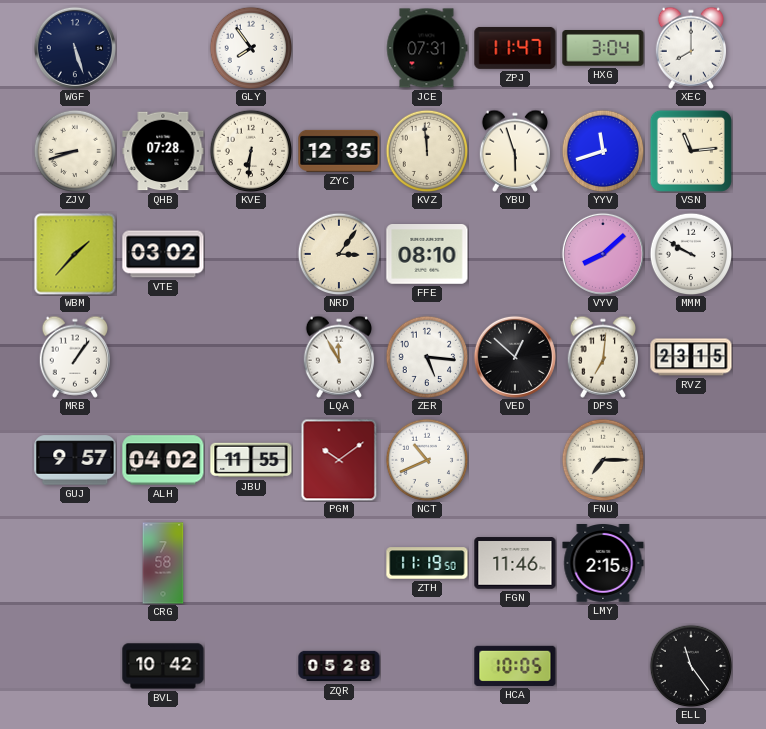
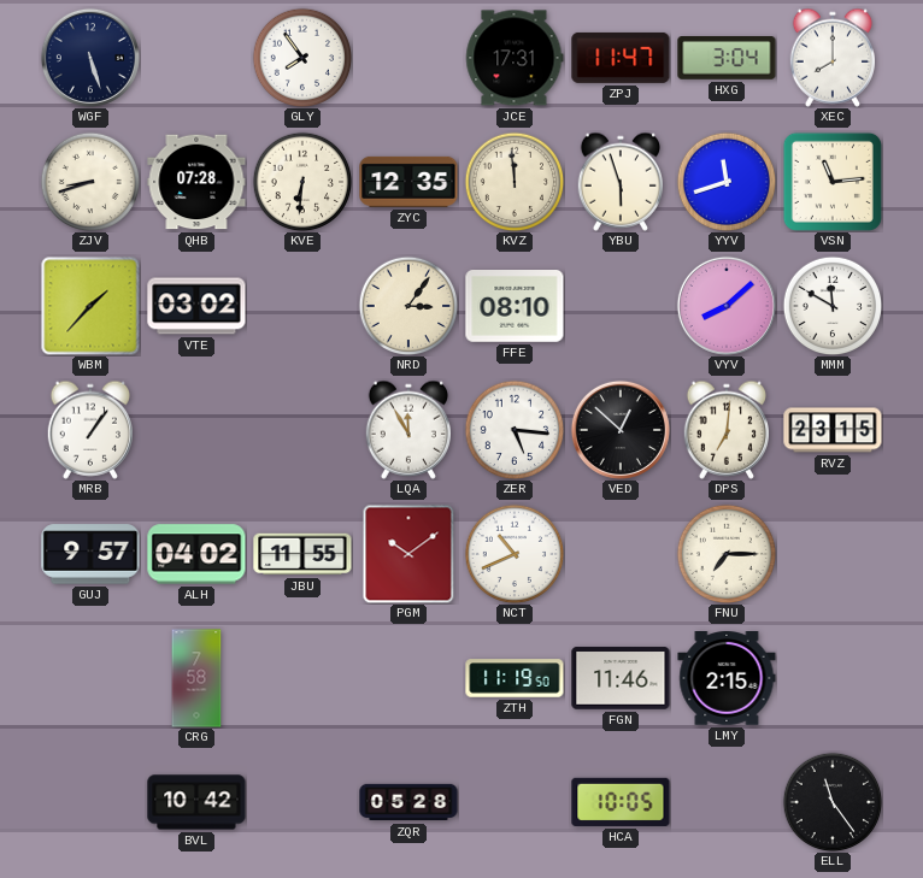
JCE: 07:31 -> 17:31
MMM: 9:50 -> 11:50
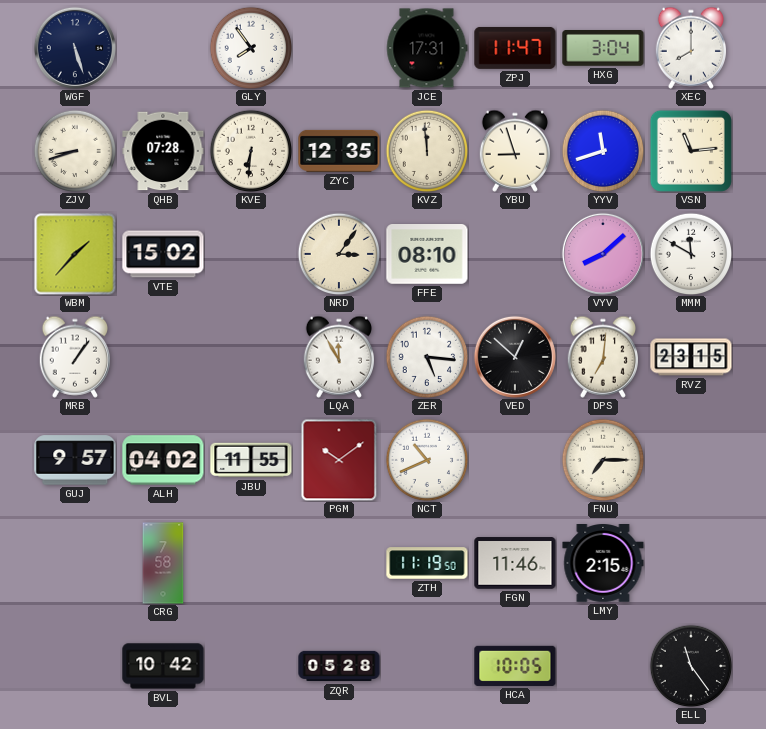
YBU: 5:57 -> 8:57
VTE: 03:02 -> 15:02
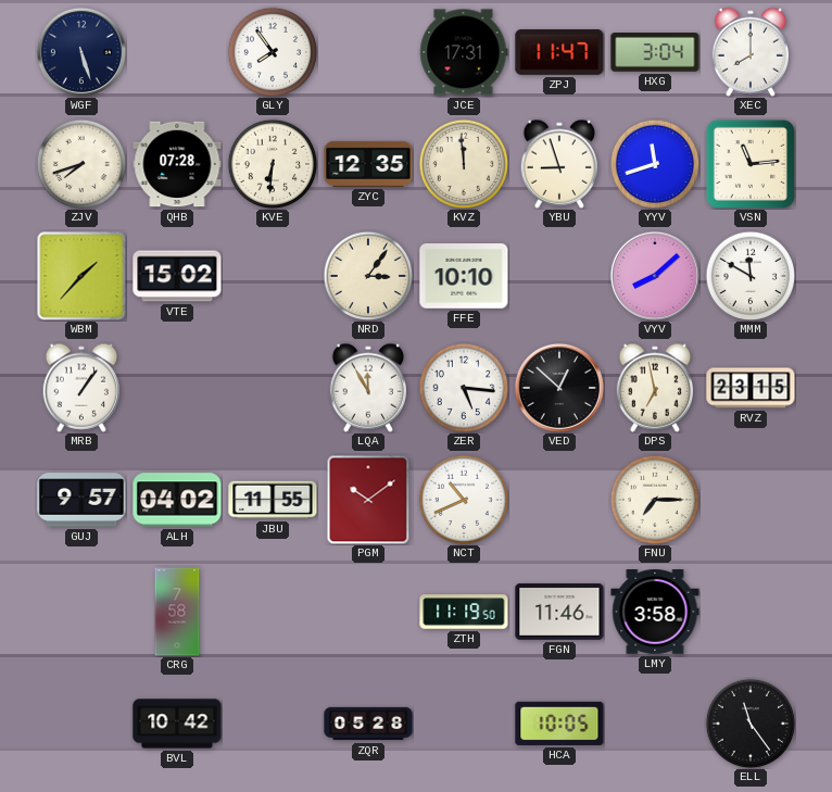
ZJV: 8:42 -> 7:42
FFE: 08:10 -> 10:10
DPS: 7:01 -> 6:58
LMY: 2:15 -> 3:58
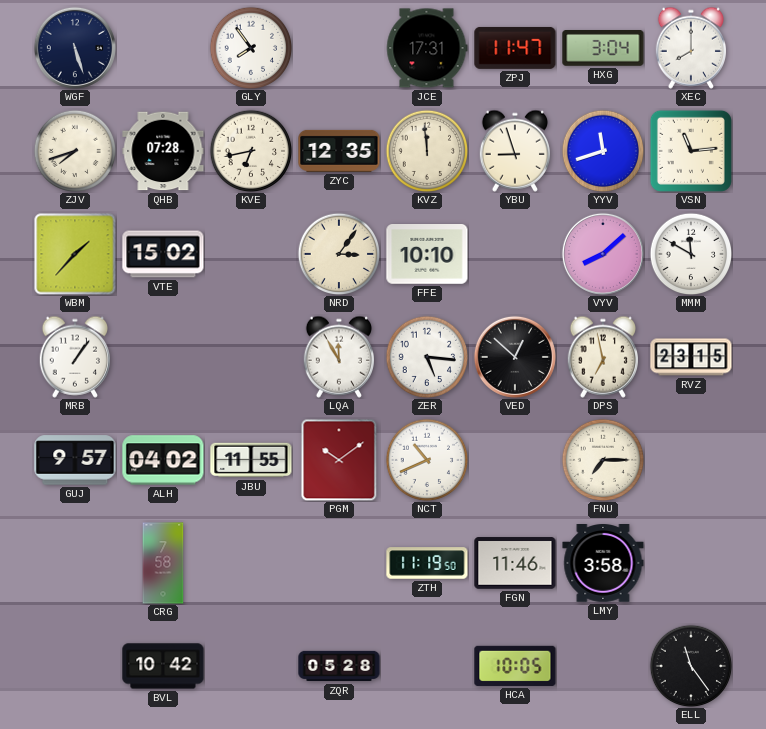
KVE: 6:31 -> 6:43
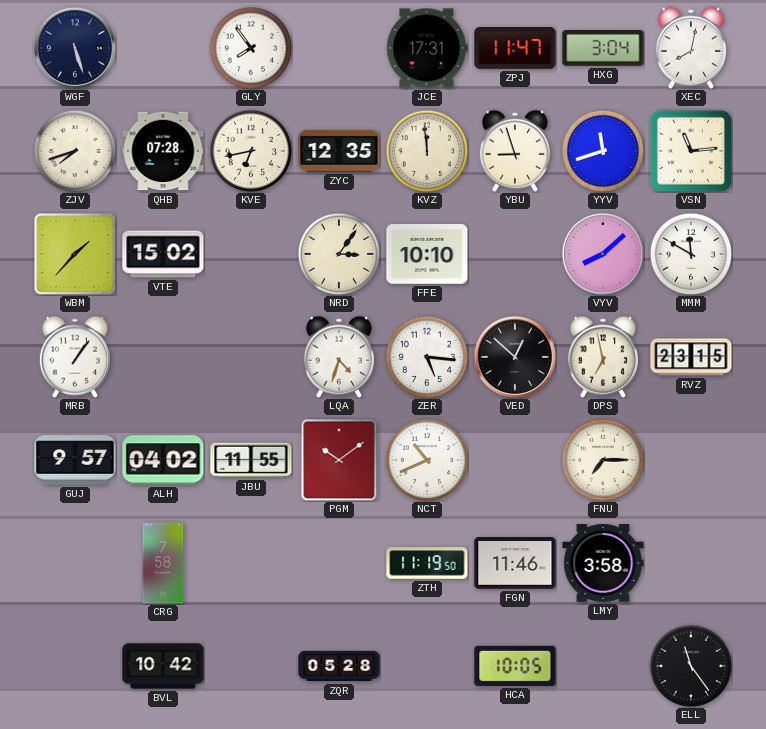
XEC: 8:00 -> 8:02
LQA: 11:55 -> 4:33
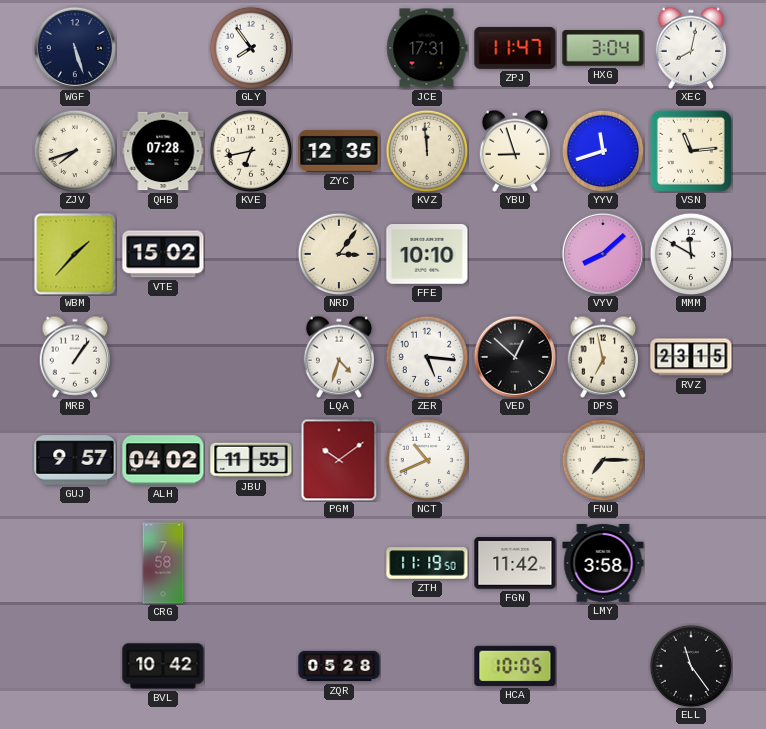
FGN: 11:46 -> 11:42
